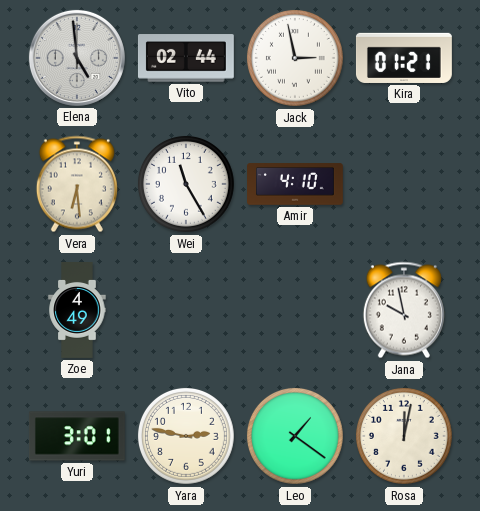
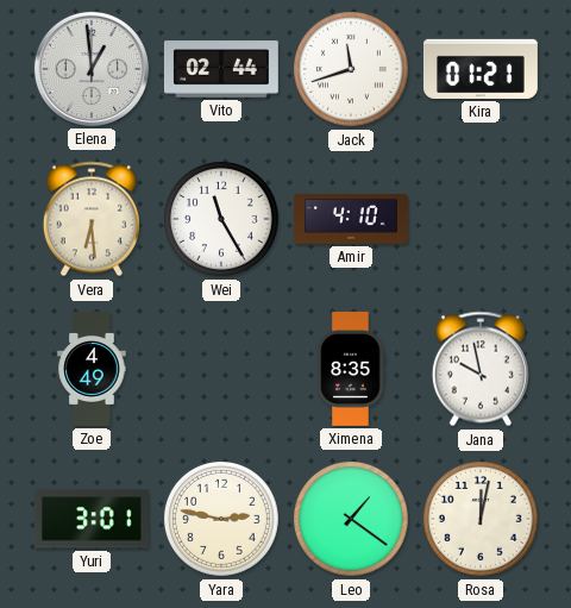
Elena: 4:59 -> 12:59
Jack: 2:58 -> 11:42
Ximena: none -> 8:35
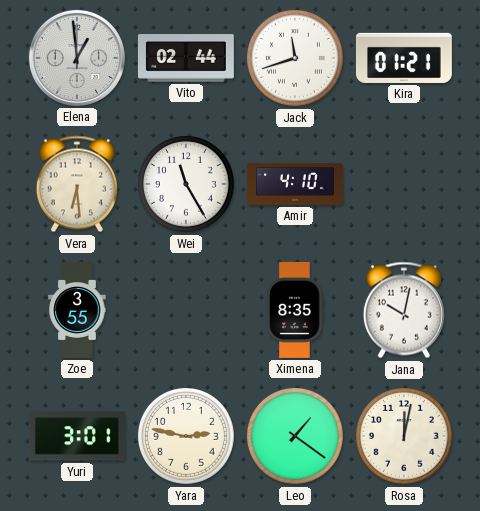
Zoe: 4:49 -> 3:55
Jana: 9:58 -> 10:02
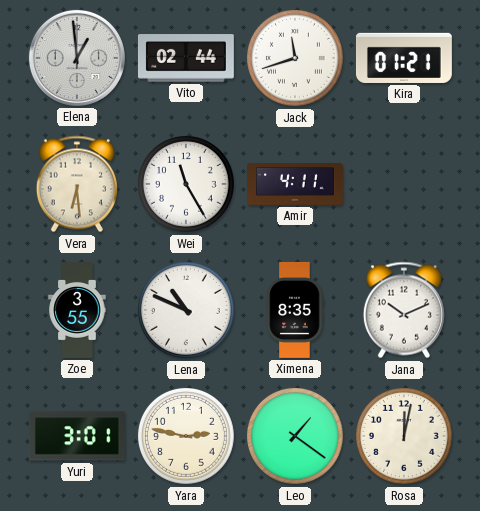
Amir: 4:10 -> 4:11
Lena: none -> 10:49
Jana: 10:02 -> 10:11
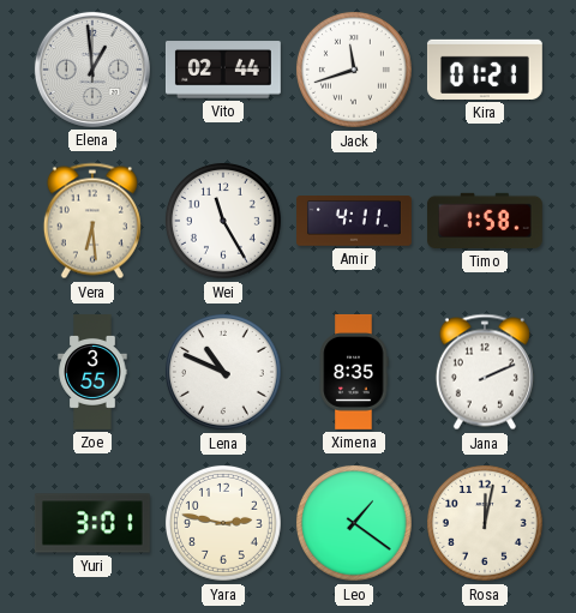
Timo: none -> 1:58
Jana: 10:11 -> 2:11
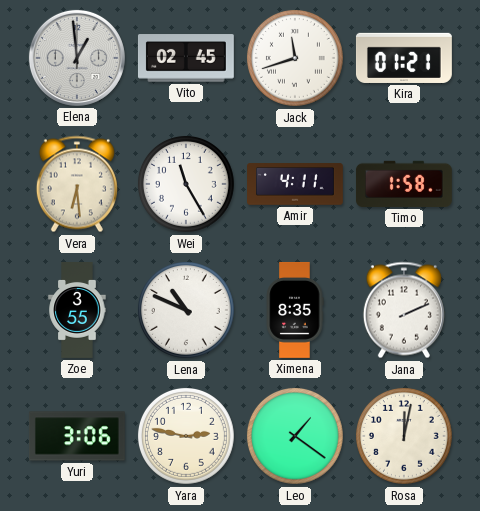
Vito: 02:44 -> 02:45
Yuri: 3:01 -> 3:06
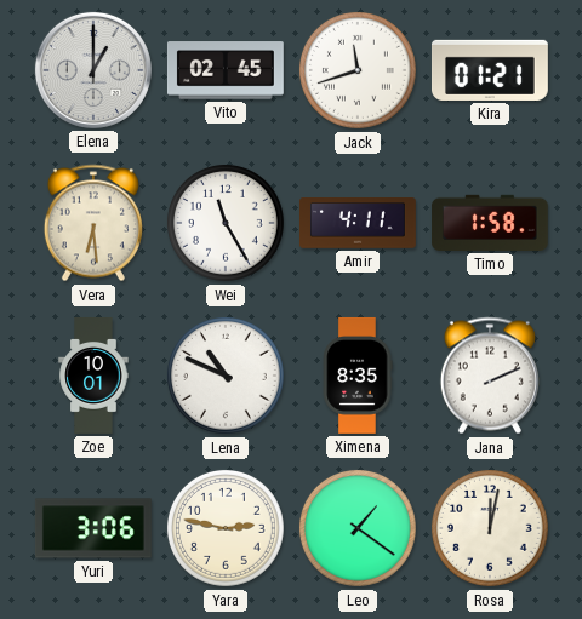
Elena: 12:59 -> 1:00
Zoe: 3:55 -> 10:01
